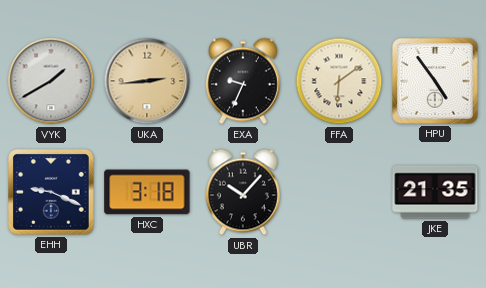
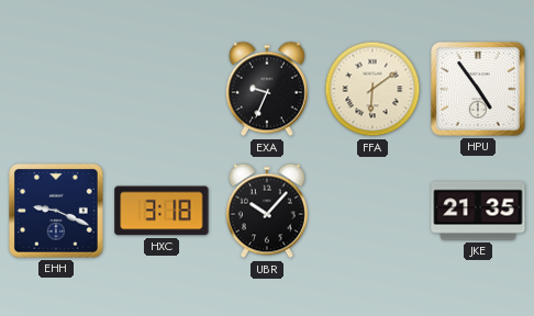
VYK: 1:40 -> none
UKA: 2:44 -> none
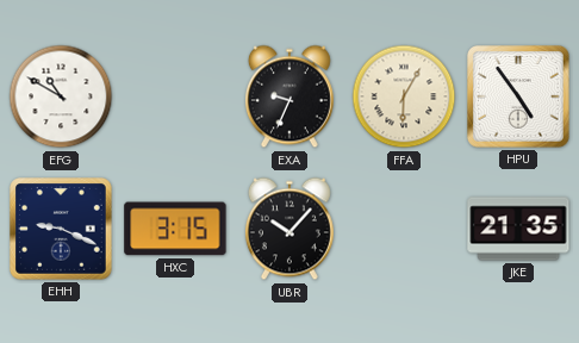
EFG: none -> 10:50
FFA: 6:09 -> 6:05
HXC: 3:18 -> 3:15
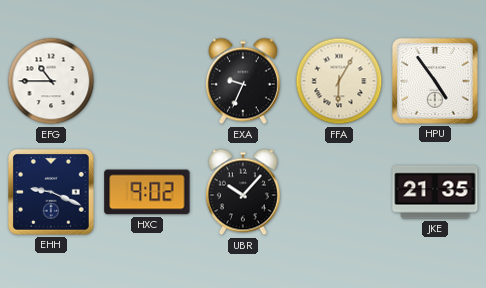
EFG: 10:50 -> 10:45
HXC: 3:15 -> 9:02
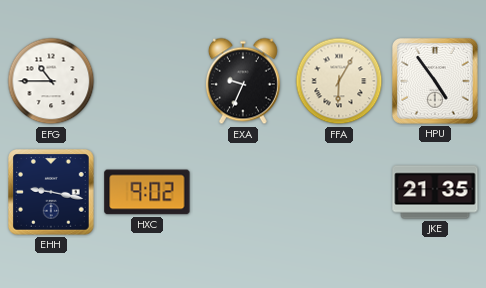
EHH: 9:19 -> 9:17
UBR: 10:07 -> none
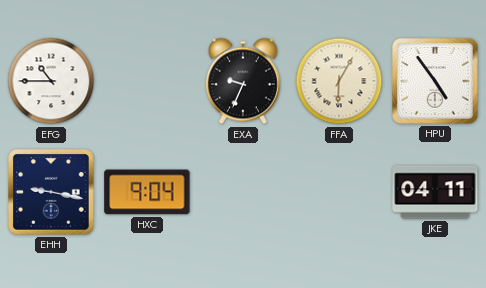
HXC: 9:02 -> 9:04
JKE: 21:35 -> 04:11
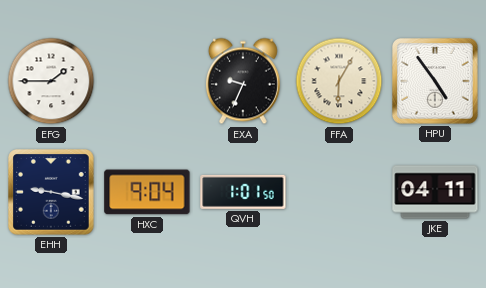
EFG: 10:45 -> 1:45
QVH: none -> 1:01
